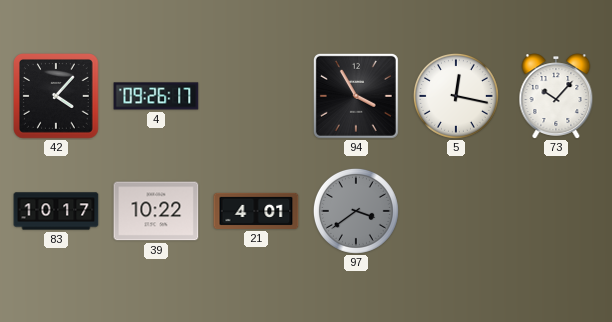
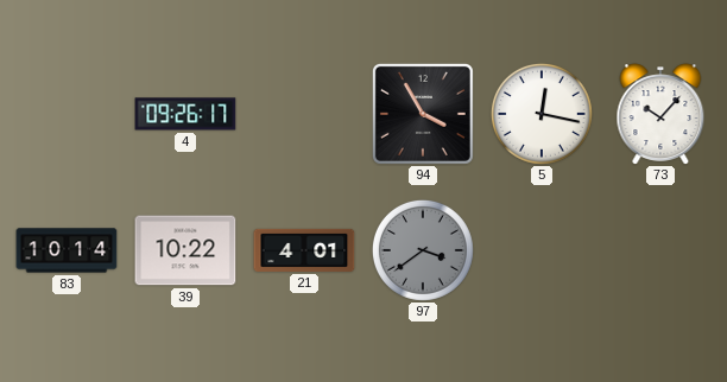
42: 4:07 -> none
83: 10:17 -> 10:14
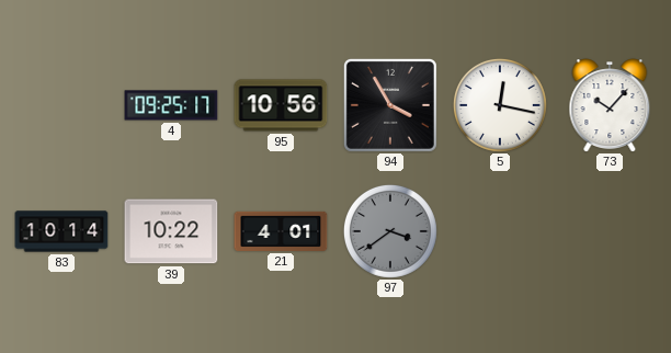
4: 09:26 -> 09:25
95: none -> 10:56
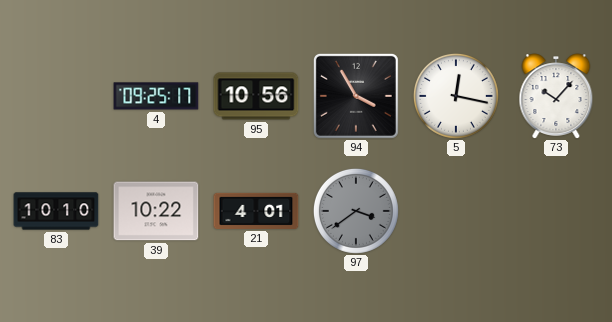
83: 10:14 -> 10:10
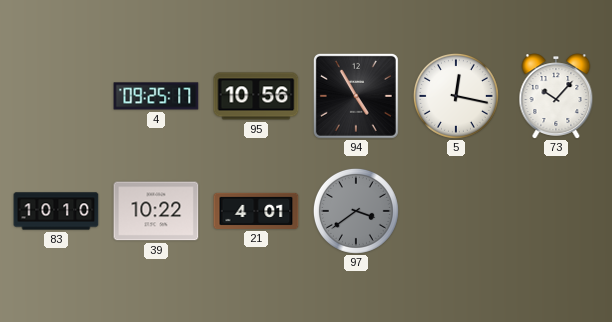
94: 3:55 -> 4:55
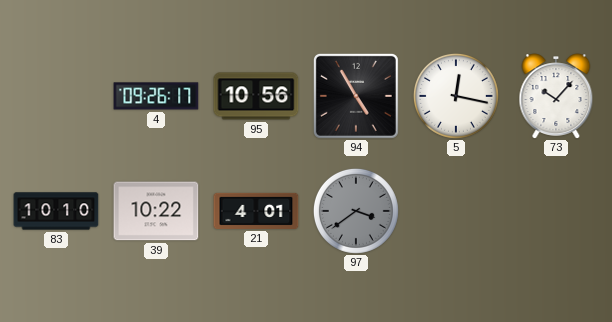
4: 09:25 -> 09:26
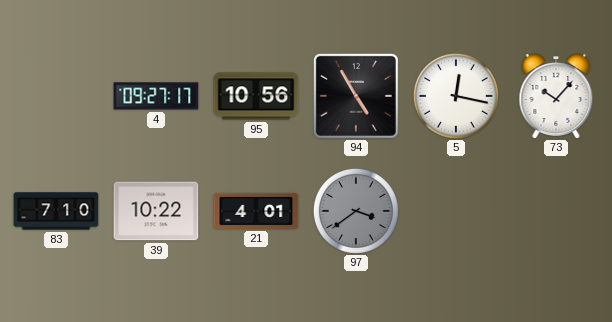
4: 09:26 -> 09:27
83: 10:10 -> 7:10
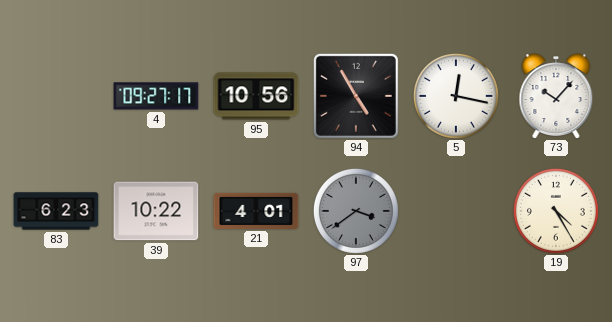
83: 7:10 -> 6:23
19: none -> 4:25
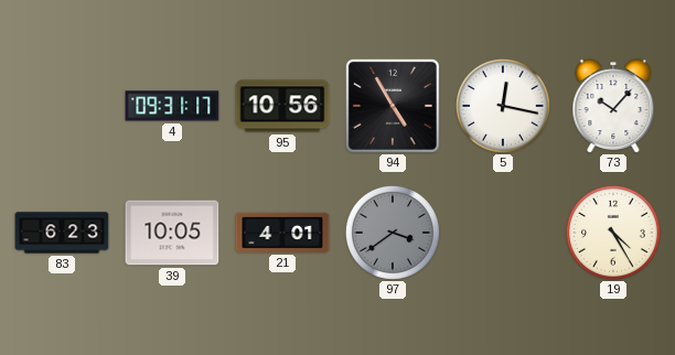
4: 09:27 -> 09:31
39: 10:22 -> 10:05
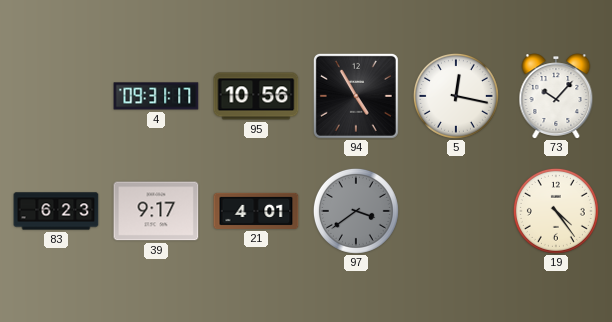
39: 10:05 -> 9:17
19: 4:25 -> 4:24
